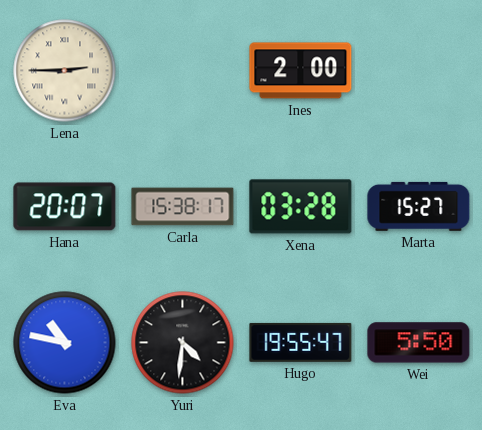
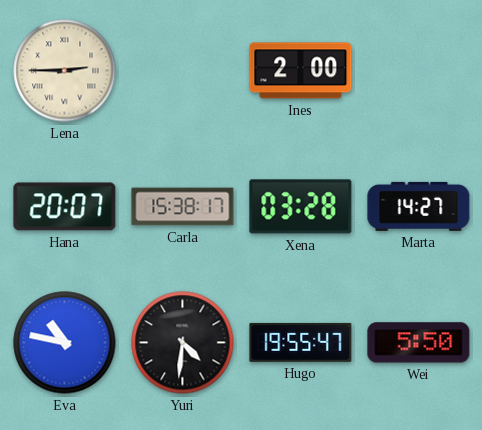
Marta: 15:27 -> 14:27
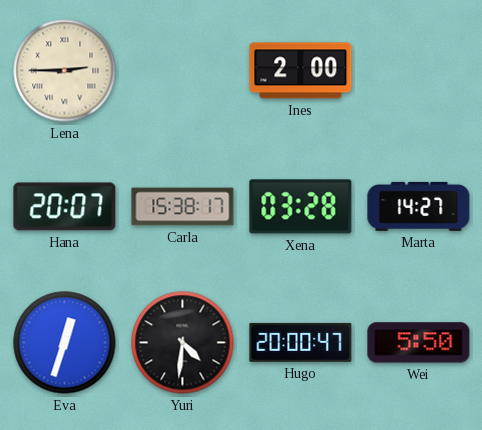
Eva: 10:47 -> 12:33
Hugo: 19:55 -> 20:00
